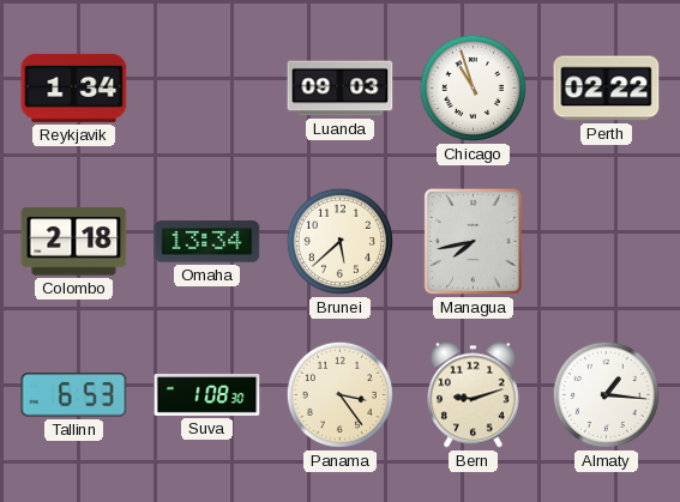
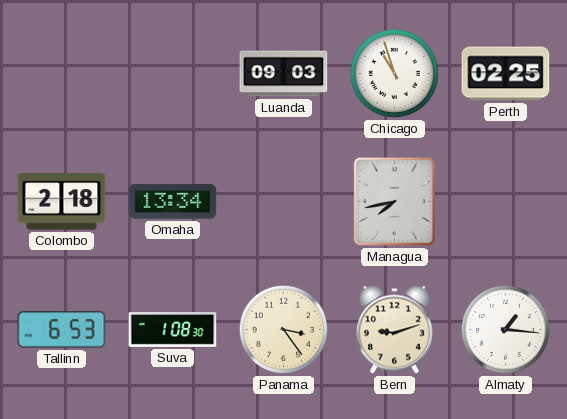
Reykjavik: 1:34 -> none
Perth: 02:22 -> 02:25
Brunei: 5:38 -> none
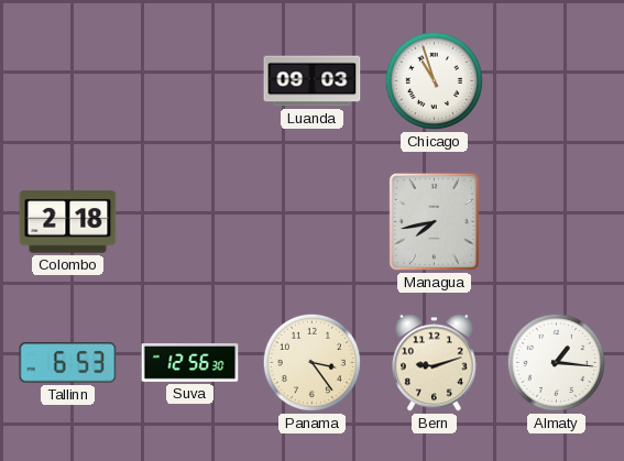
Perth: 02:25 -> none
Omaha: 13:34 -> none
Suva: 1:08 -> 12:56
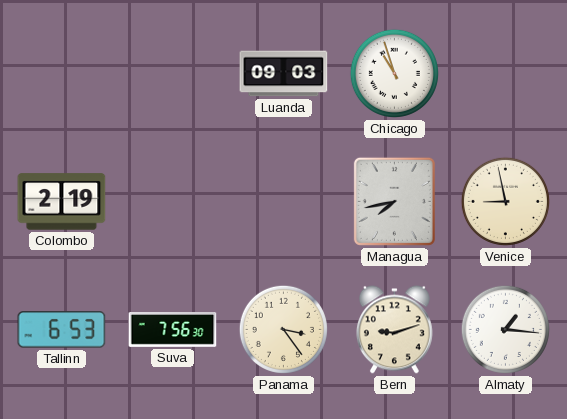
Colombo: 2:18 -> 2:19
Venice: none -> 8:58
Suva: 12:56 -> 7:56
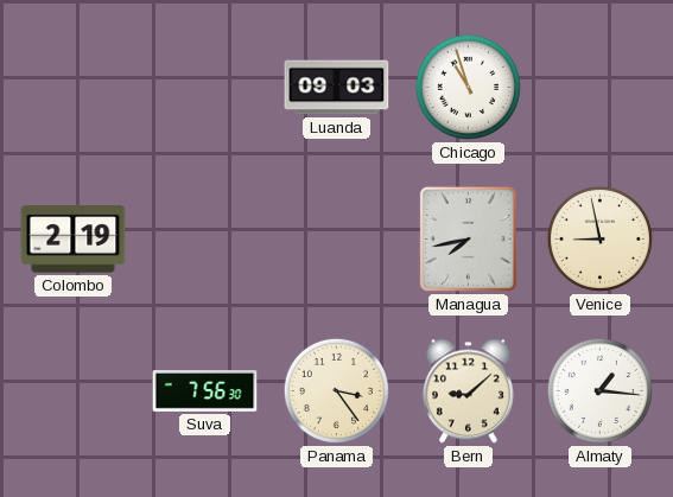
Tallinn: 6:53 -> none
Bern: 9:12 -> 9:08
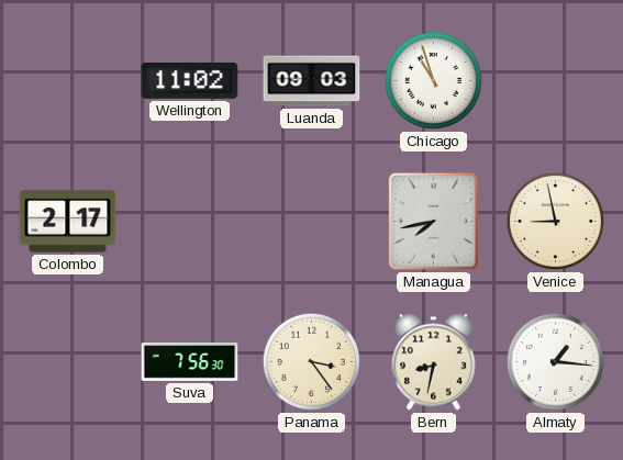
Wellington: none -> 11:02
Colombo: 2:19 -> 2:17
Bern: 9:08 -> 8:32
